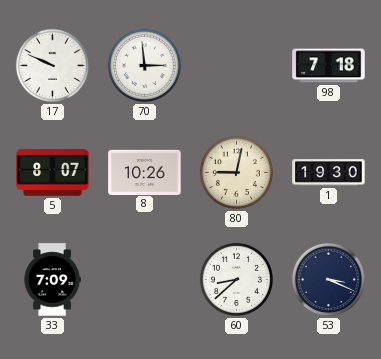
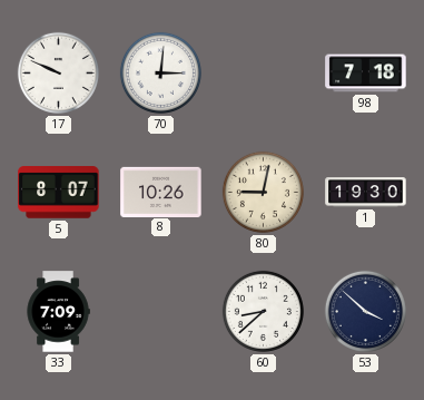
70: 2:59 -> 3:01
53: 3:19 -> 3:52
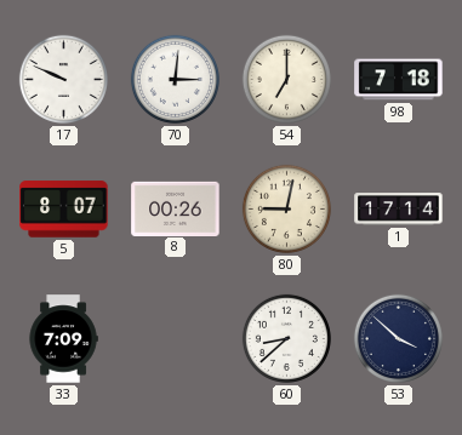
54: none -> 7:00
8: 10:26 -> 00:26
1: 19:30 -> 17:14
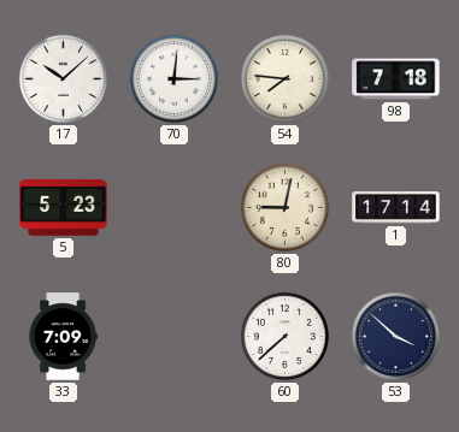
17: 9:49 -> 10:08
54: 7:00 -> 7:46
5: 8:07 -> 5:23
8: 00:26 -> none
60: 8:38 -> 7:38
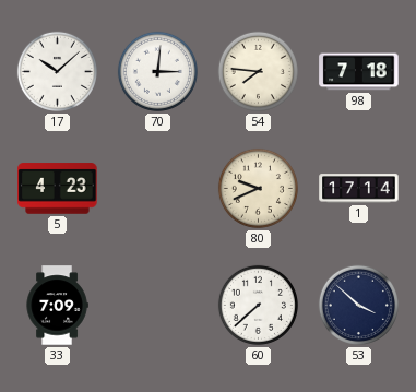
5: 5:23 -> 4:23
80: 9:02 -> 9:41
